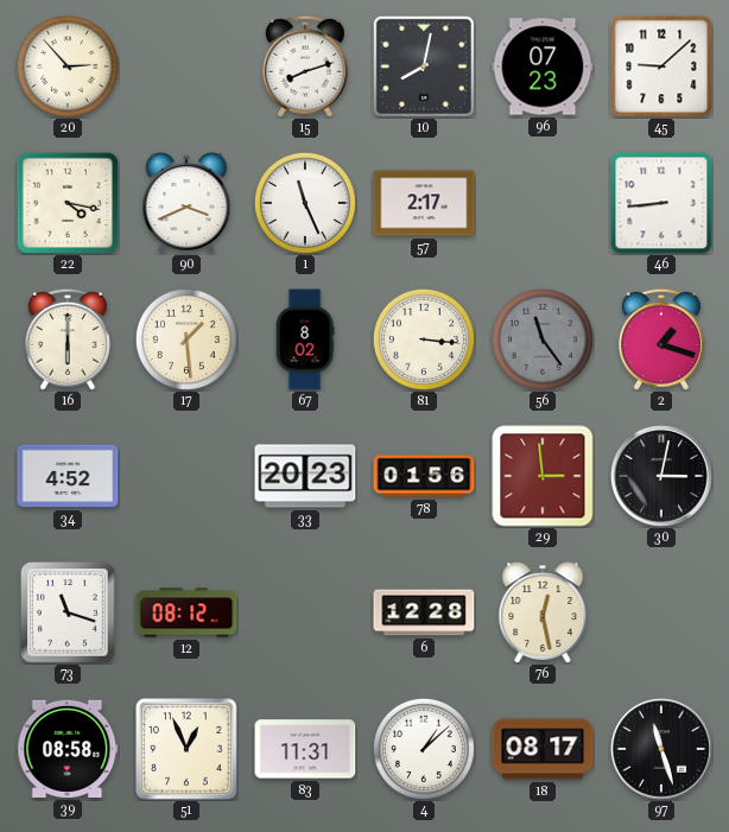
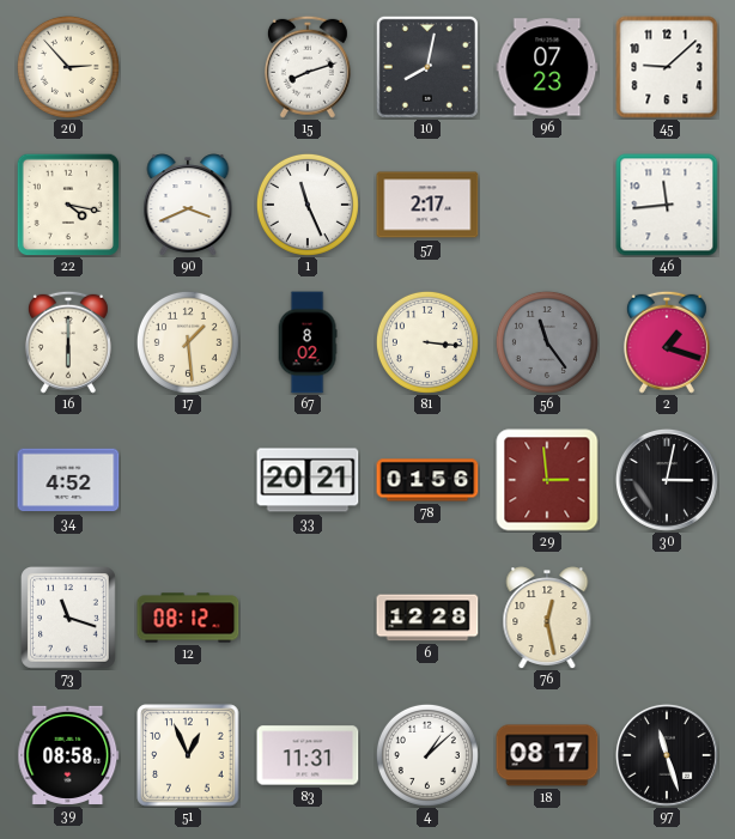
46: 8:44 -> 11:44
33: 20:23 -> 20:21
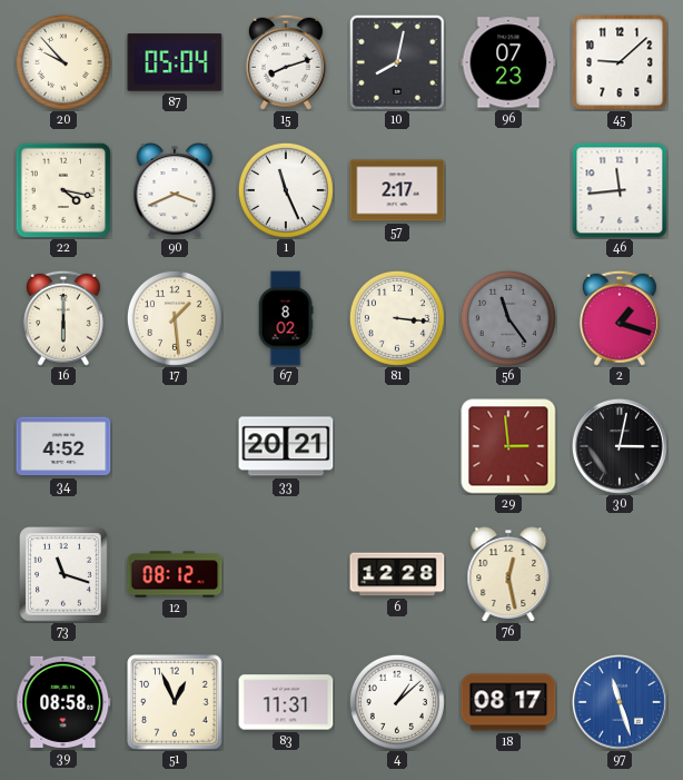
20: 2:53 -> 9:53
87: none -> 05:04
78: 01:56 -> none
97 dial: black -> blue
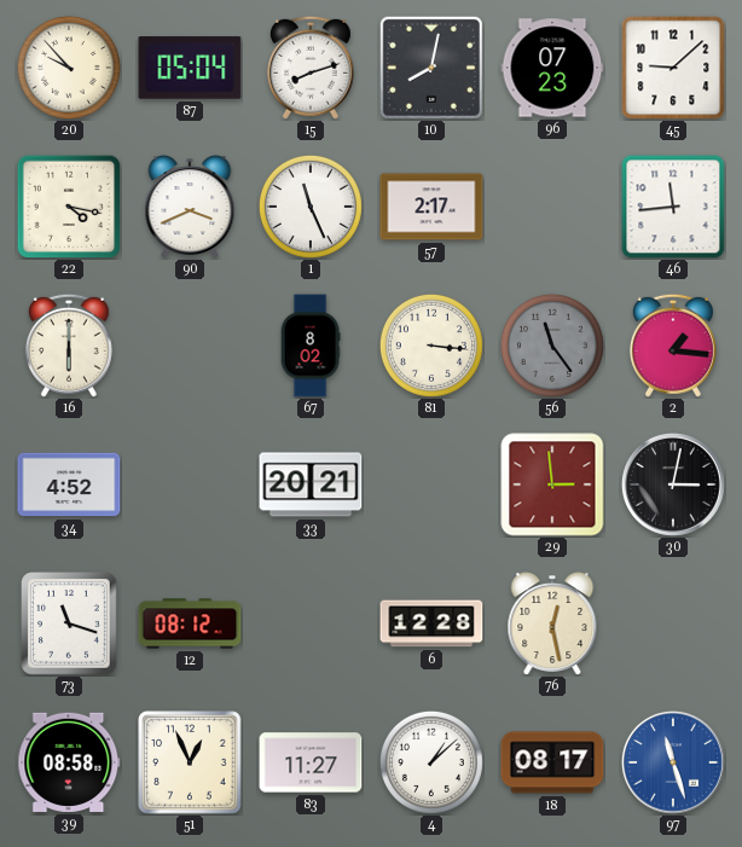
17: 1:29 -> none
2: 1:18 -> 1:16
83: 11:31 -> 11:27
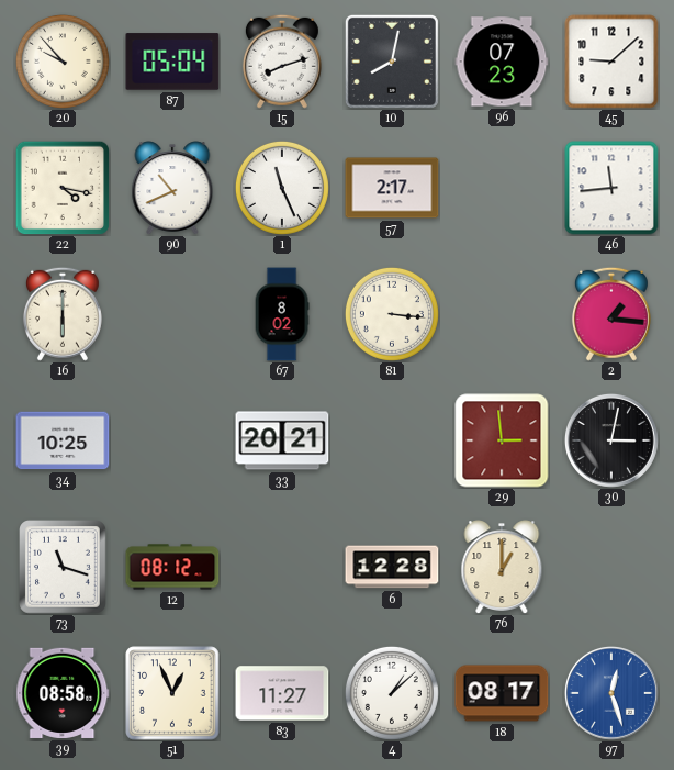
90: 3:41 -> 10:41
56: 11:24 -> none
34: 4:52 -> 10:25
76: 12:28 -> 1:00
97: 11:27 -> 12:27
